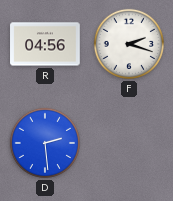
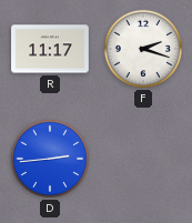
R: 04:56 -> 11:17
D: 2:29 -> 2:44
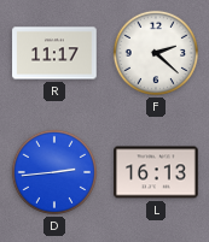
F: 2:18 -> 2:22
L: none -> 16:13
